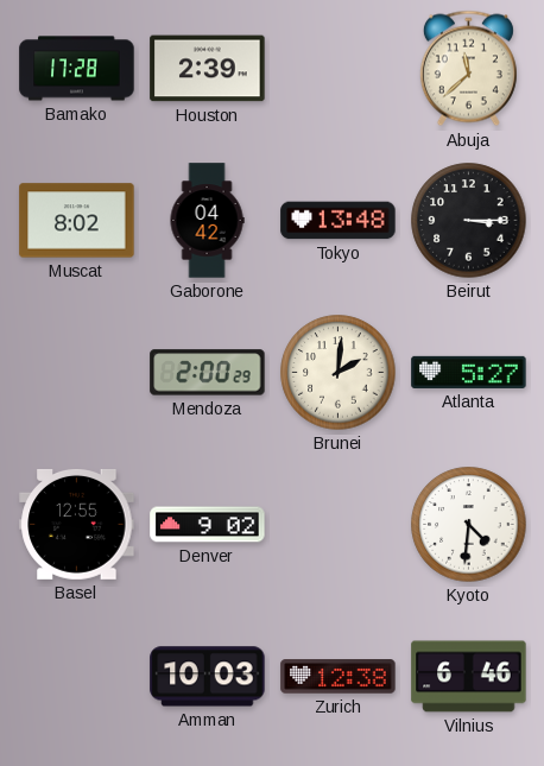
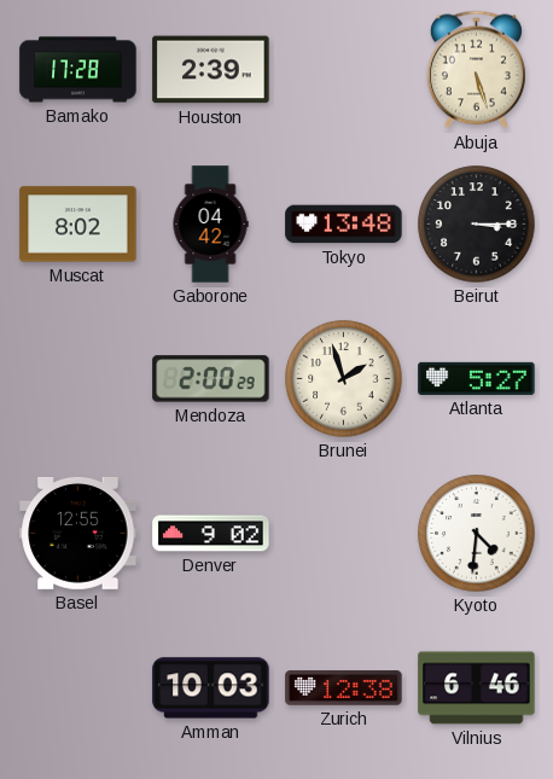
Abuja: 11:38 -> 5:27
Brunei: 2:01 -> 1:57
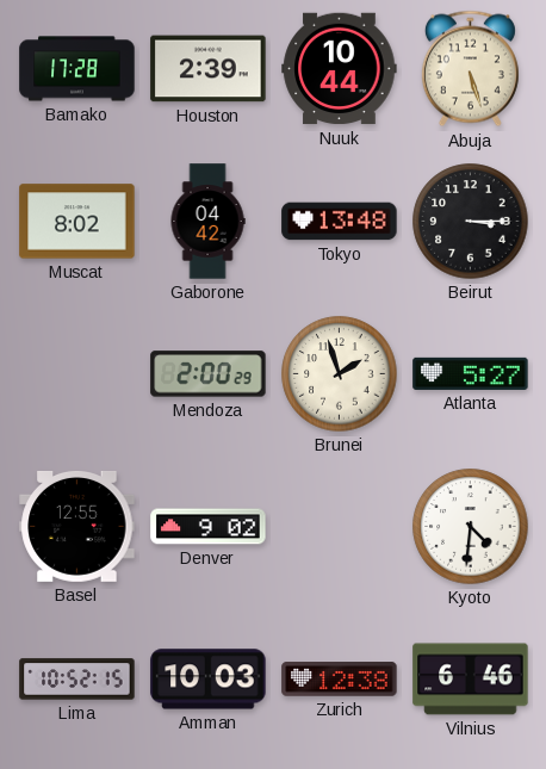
Nuuk: none -> 10:44
Lima: none -> 10:52
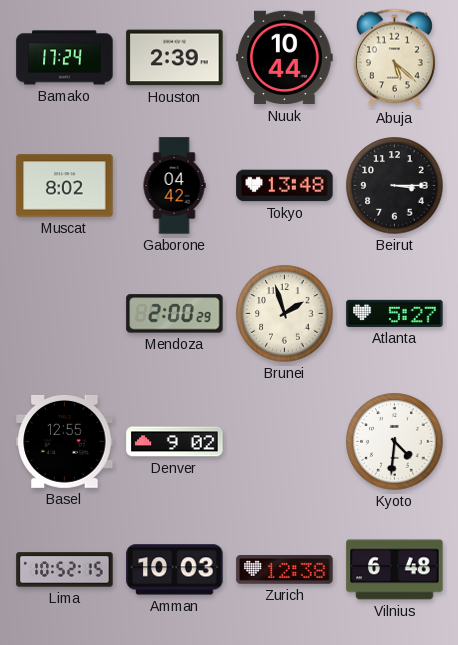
Bamako: 17:28 -> 17:24
Abuja: 5:27 -> 5:22
Vilnius: 6:46 -> 6:48
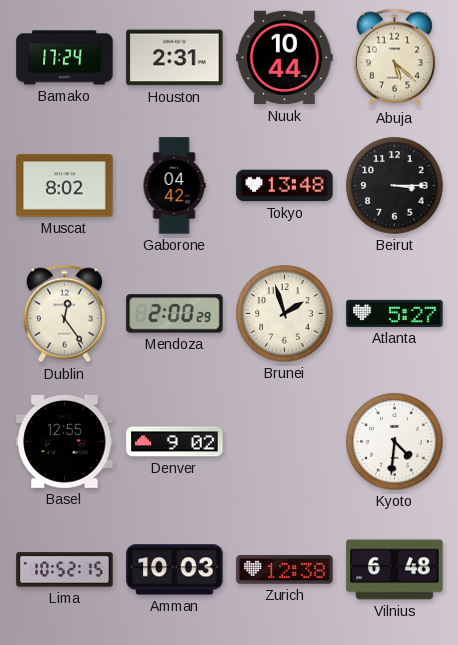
Houston: 2:39 -> 2:31
Dublin: none -> 12:24
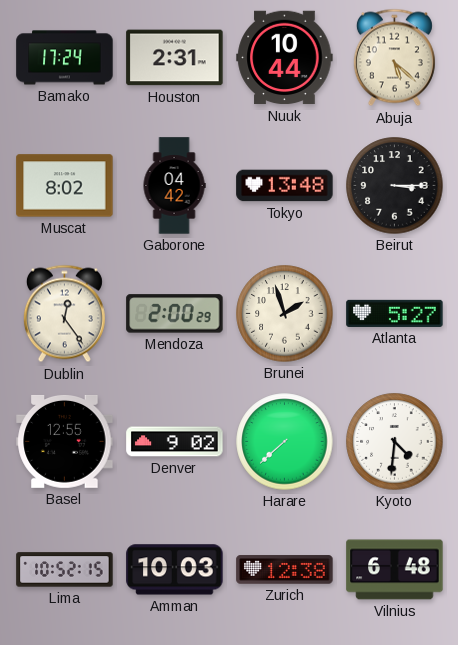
Harare: none -> 7:38
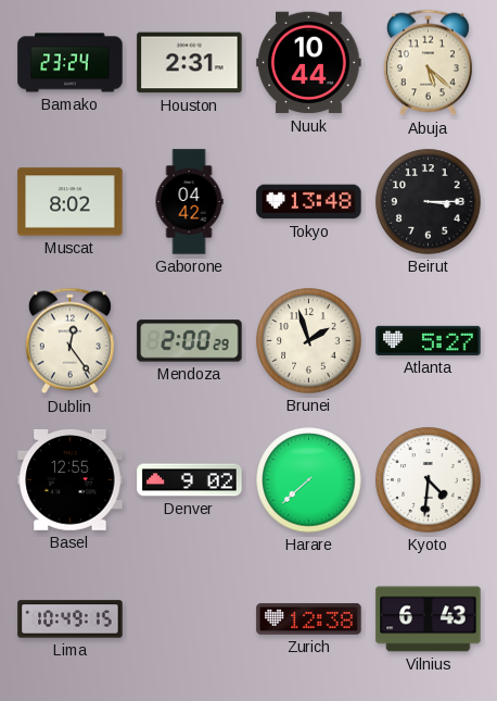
Bamako: 17:24 -> 23:24
Lima: 10:52 -> 10:49
Amman: 10:03 -> none
Vilnius: 6:48 -> 6:43
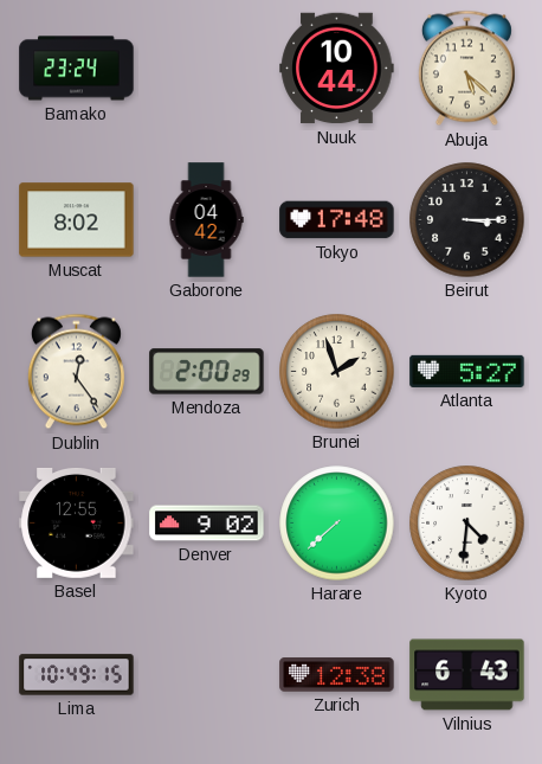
Houston: 2:31 -> none
Tokyo: 13:48 -> 17:48
